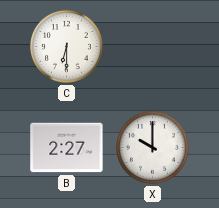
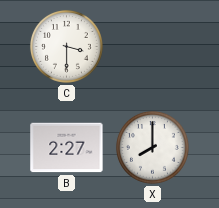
C: 6:30 -> 3:30
X: 10:00 -> 8:00
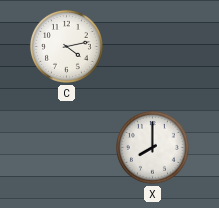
C: 3:30 -> 4:13
B: 2:27 -> none
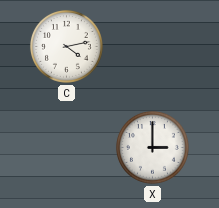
X: 8:00 -> 3:00
